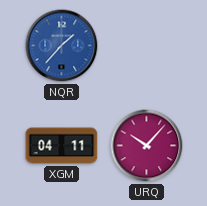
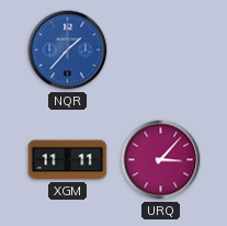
XGM: 04:11 -> 11:11
URQ: 10:07 -> 3:07
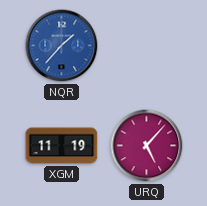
XGM: 11:11 -> 11:19
URQ: 3:07 -> 5:07
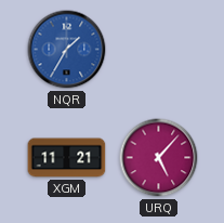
NQR: 1:37 -> 1:35
XGM: 11:19 -> 11:21
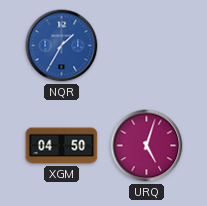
XGM: 11:21 -> 04:50
URQ: 5:07 -> 5:03
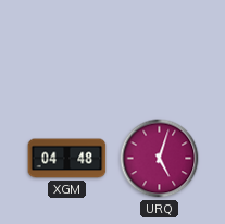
NQR: 1:35 -> none
XGM: 04:50 -> 04:48
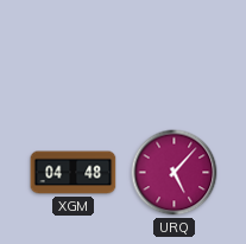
URQ: 5:03 -> 5:07
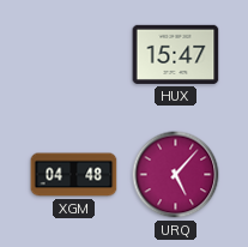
HUX: none -> 15:47
